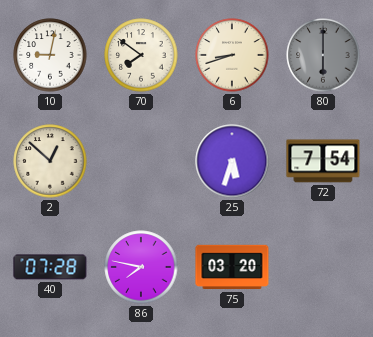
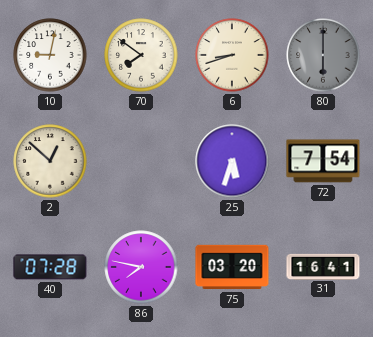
31: none -> 16:41
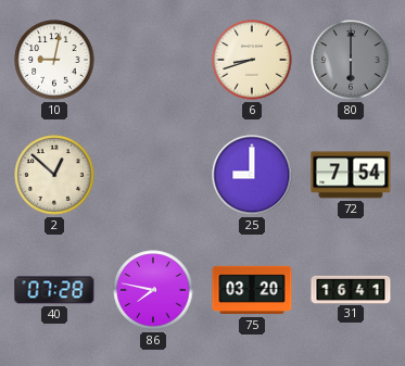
70: 7:51 -> none
25: 5:33 -> 9:00
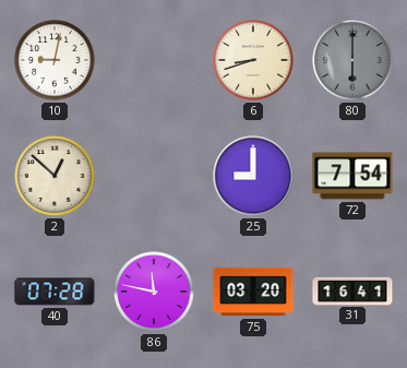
86: 7:47 -> 11:47
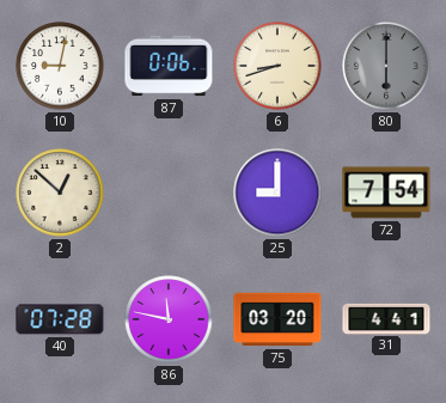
87: none -> 0:06
31: 16:41 -> 4:41
